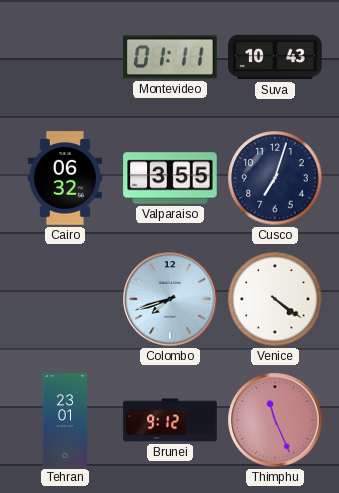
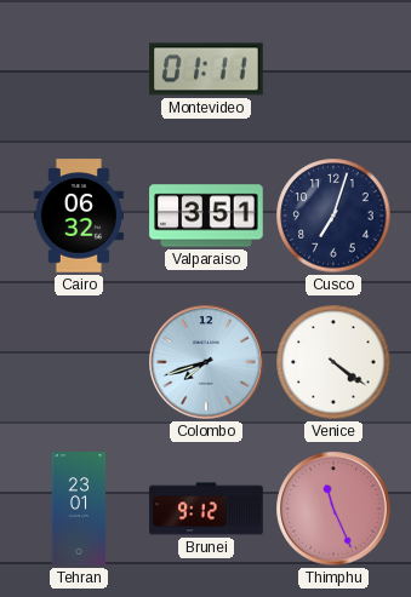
Suva: 10:43 -> none
Valparaiso: 3:55 -> 3:51
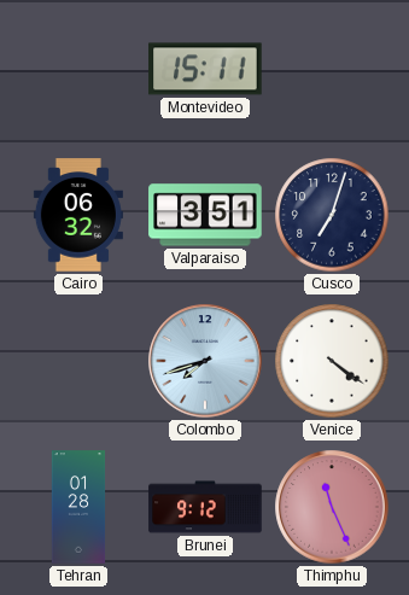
Montevideo: 01:11 -> 15:11
Tehran: 23:01 -> 01:28
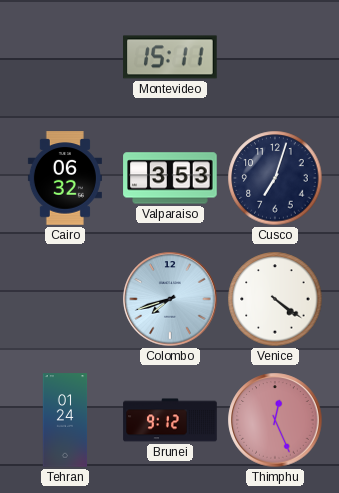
Valparaiso: 3:51 -> 3:53
Tehran: 01:28 -> 01:24
Thimphu: 11:26 -> 12:26
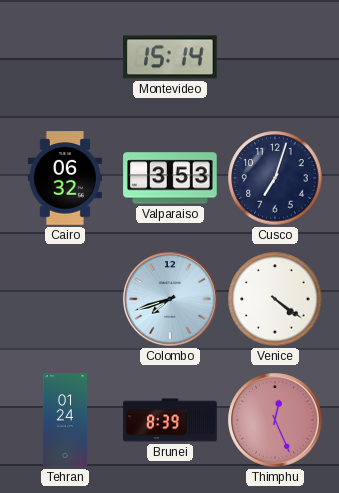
Montevideo: 15:11 -> 15:14
Brunei: 9:12 -> 8:39
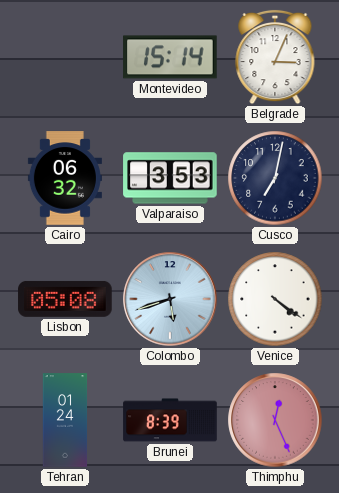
Belgrade: none -> 3:04
Cusco: 7:03 -> 7:02
Lisbon: none -> 05:08
Colombo: 7:42 -> 5:42
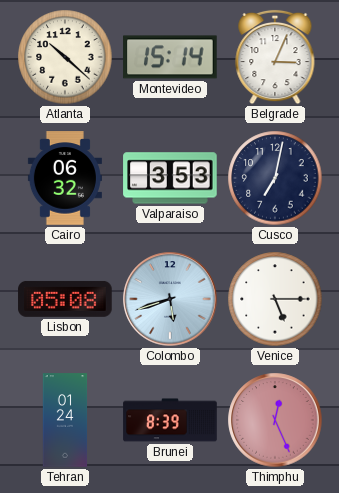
Atlanta: none -> 10:22
Venice: 4:21 -> 5:15
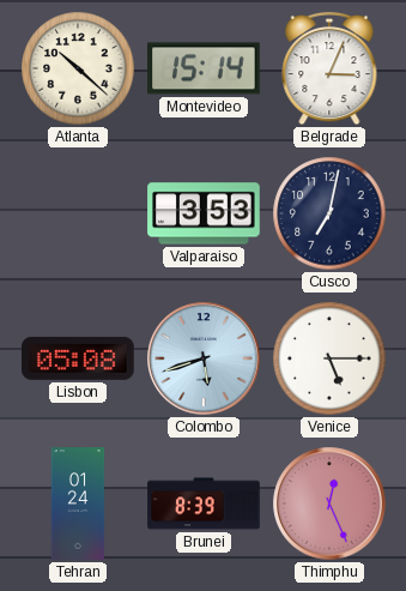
Cairo: 06:32 -> none
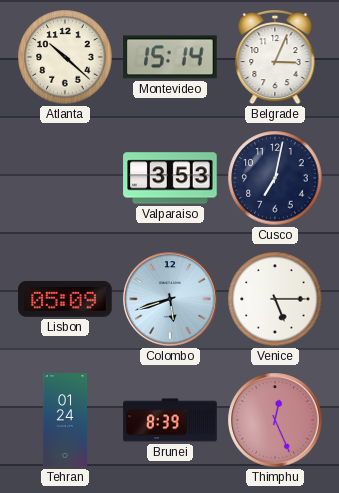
Lisbon: 05:08 -> 05:09
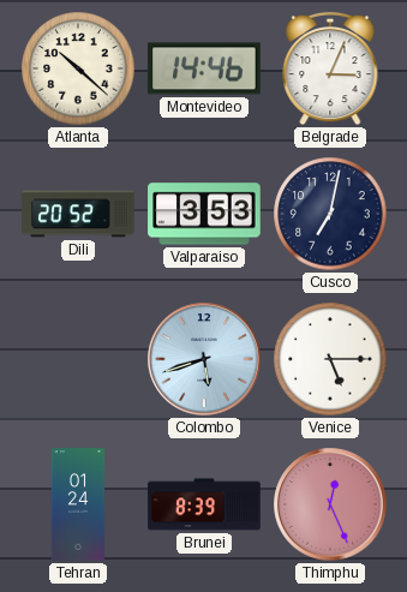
Montevideo: 15:14 -> 14:46
Dili: none -> 20:52
Lisbon: 05:09 -> none
